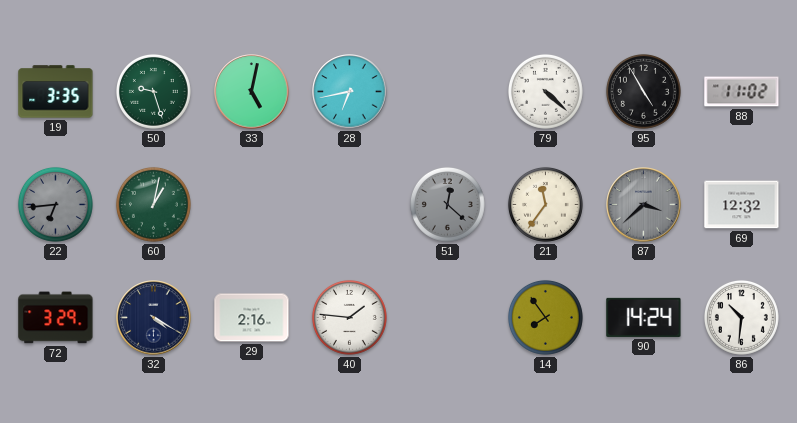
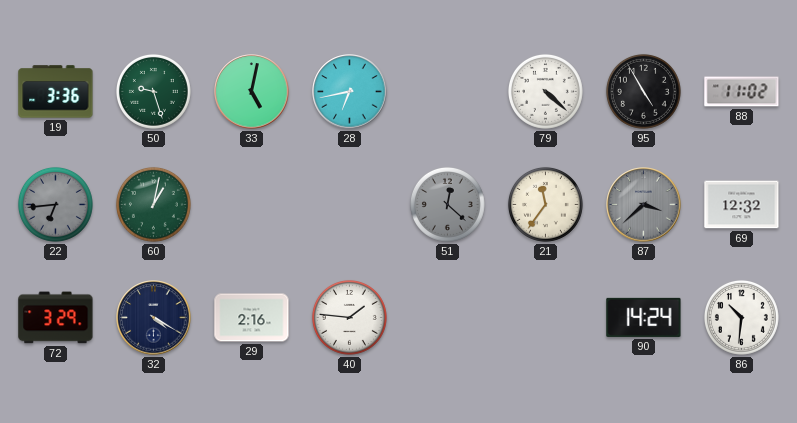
19: 3:35 -> 3:36
14: 7:54 -> none
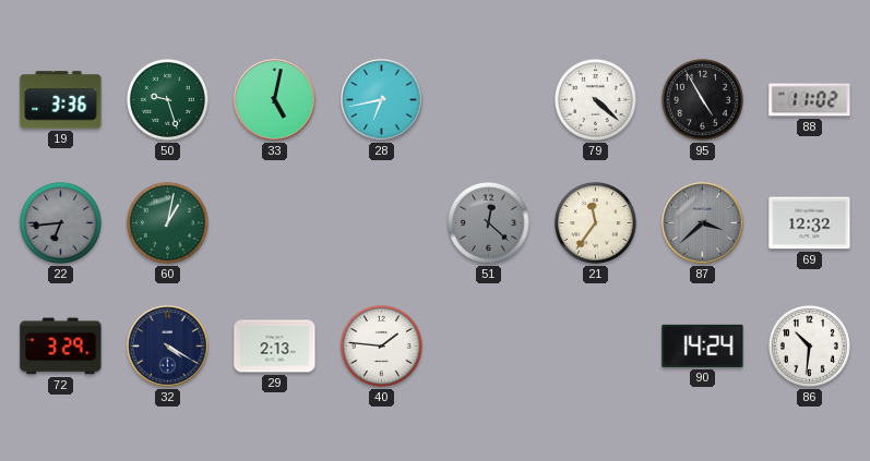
29: 2:16 -> 2:13
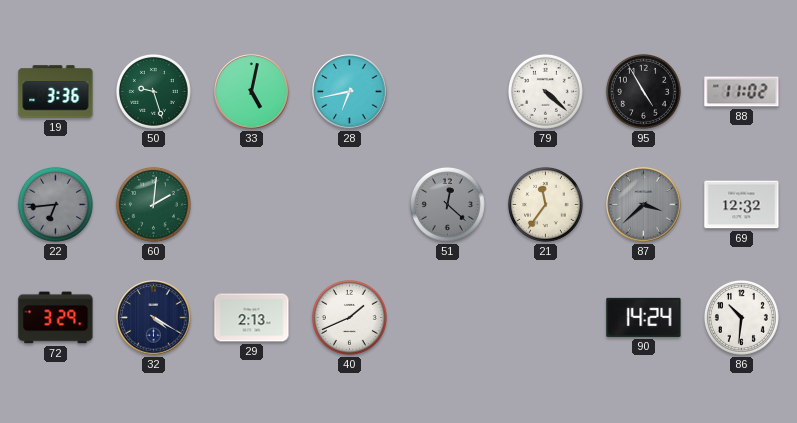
60: 1:02 -> 2:01
40: 1:46 -> 1:41
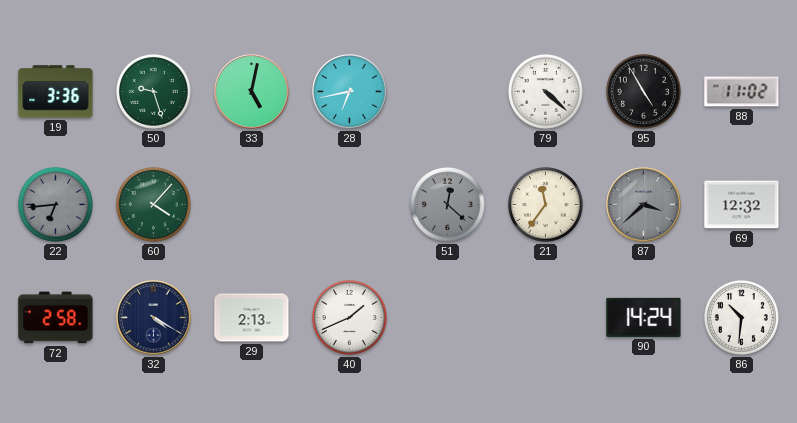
60: 2:01 -> 4:07
72: 3:29 -> 2:58
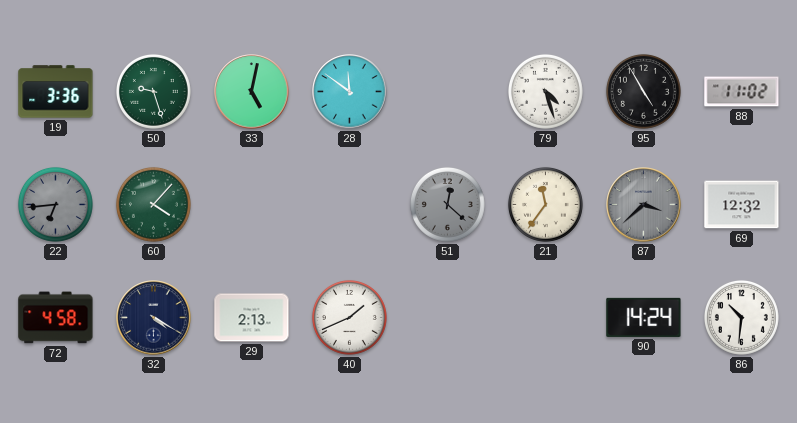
28: 6:43 -> 11:51
79: 4:22 -> 4:27
72: 2:58 -> 4:58
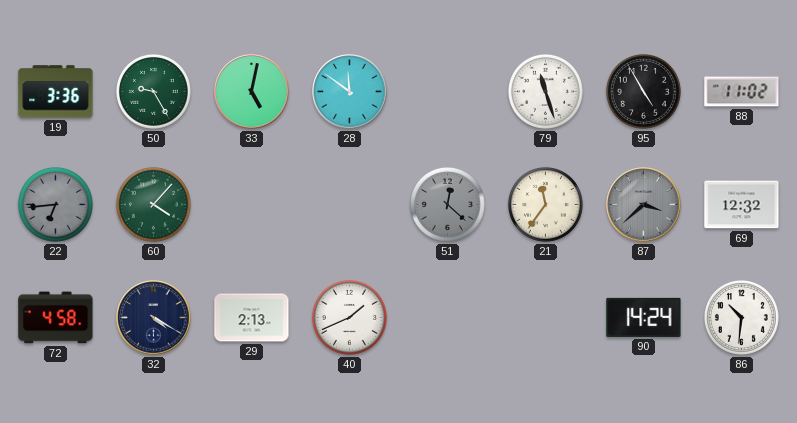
50: 9:27 -> 9:25
79: 4:27 -> 11:27
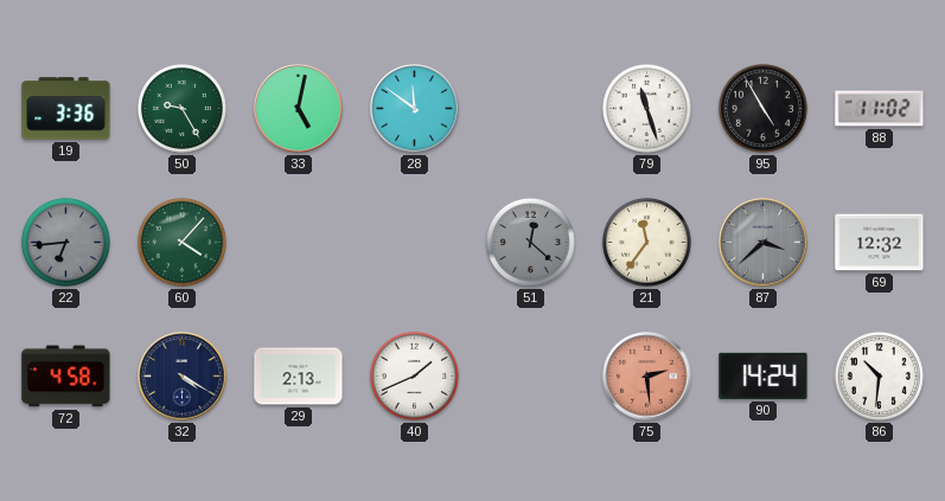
75: none -> 2:29
